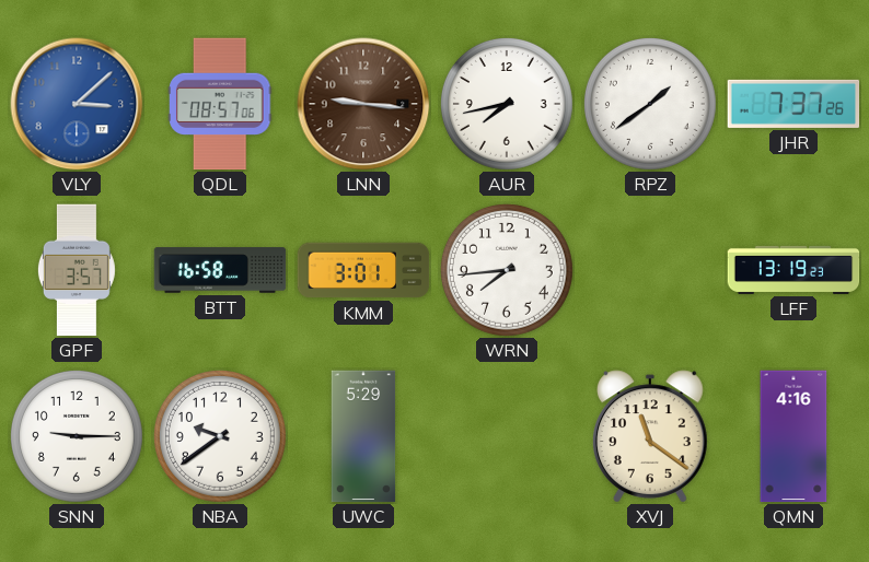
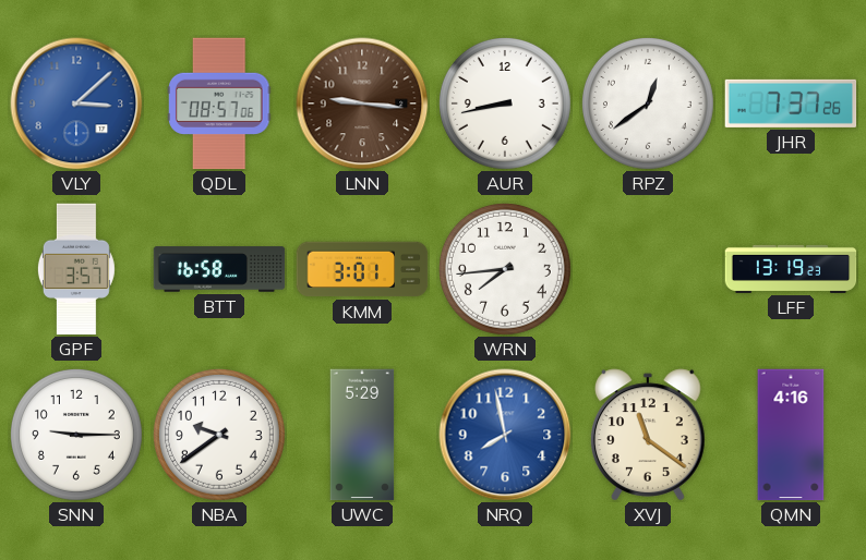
AUR: 7:43 -> 8:43
RPZ: 1:39 -> 12:39
NRQ: none -> 7:58
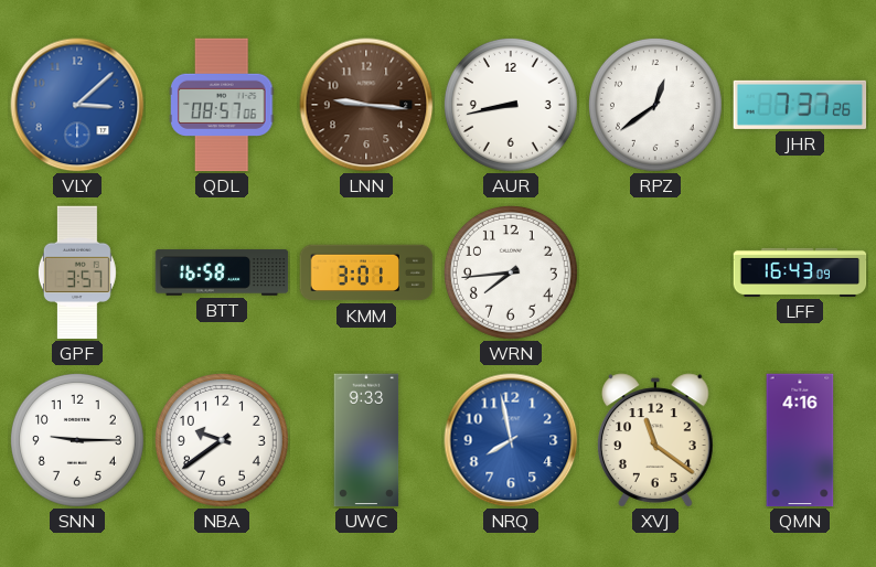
LFF: 13:19 -> 16:43
UWC: 5:29 -> 9:33
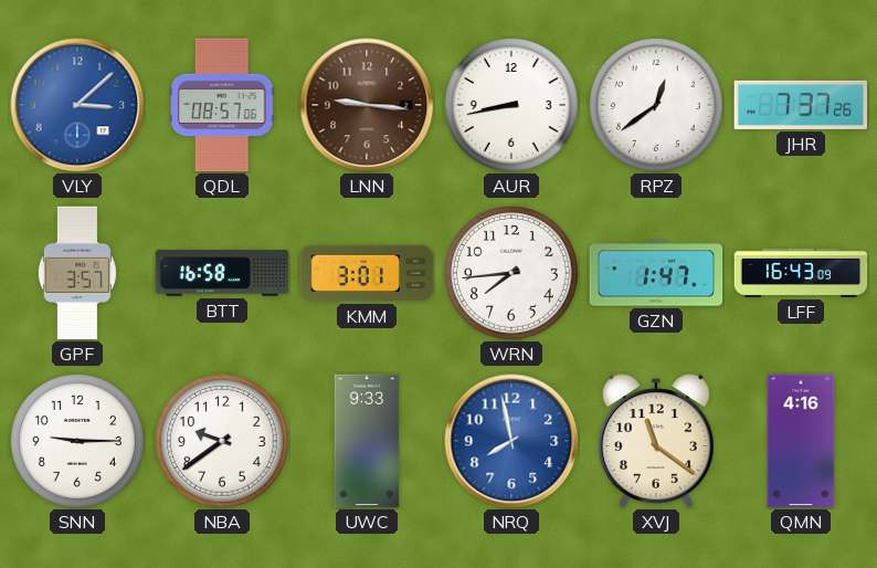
GZN: none -> 1:47
